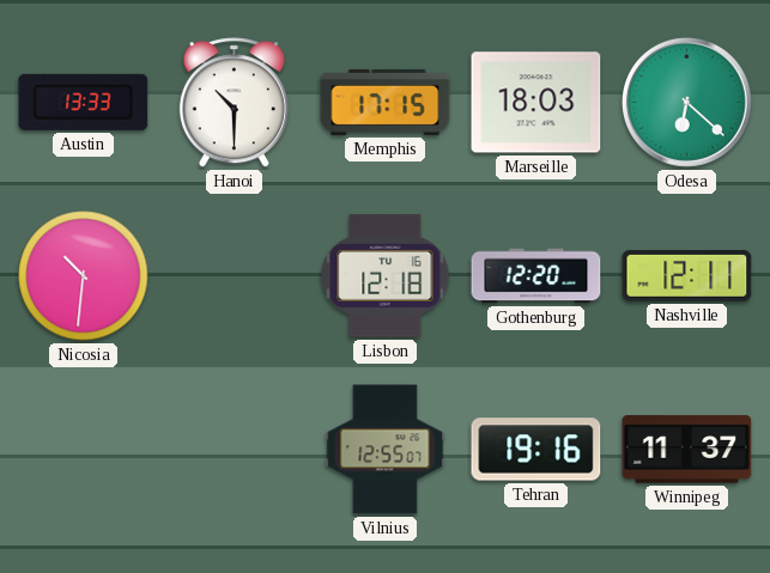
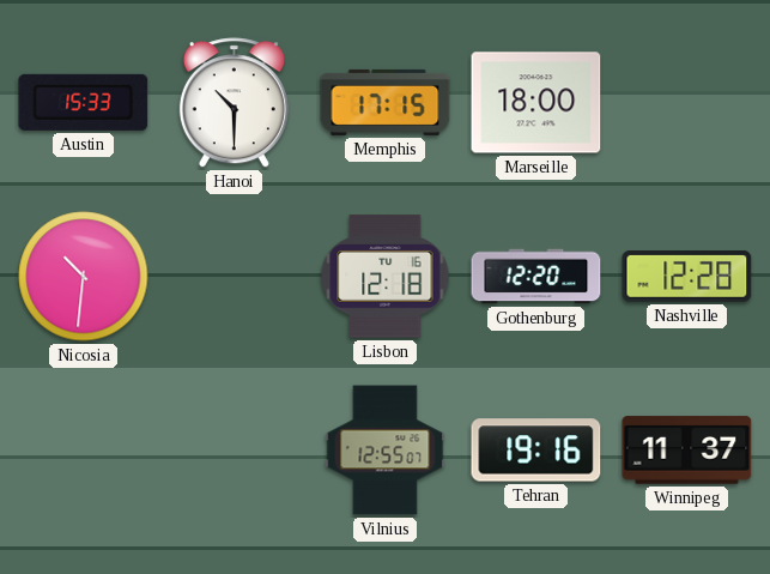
Austin: 13:33 -> 15:33
Marseille: 18:03 -> 18:00
Odesa: 6:22 -> none
Nashville: 12:11 -> 12:28
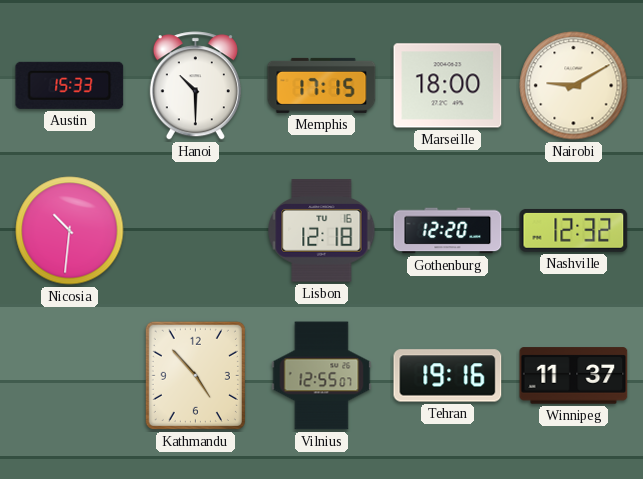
Nairobi: none -> 9:10
Nashville: 12:28 -> 12:32
Kathmandu: none -> 4:53
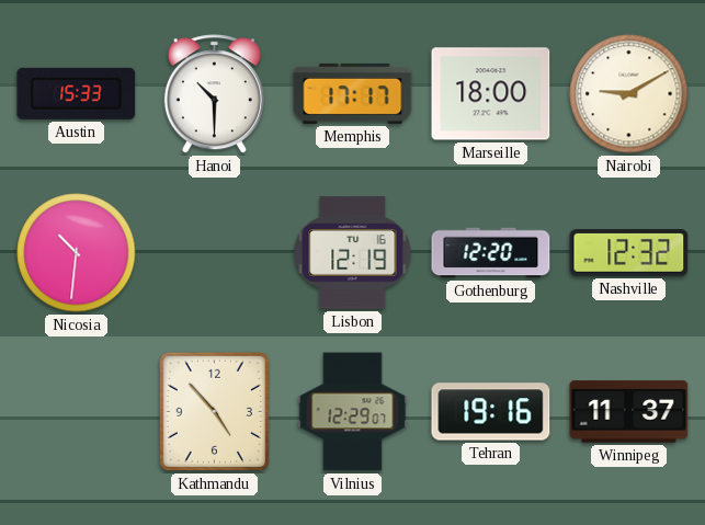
Memphis: 17:15 -> 17:17
Lisbon: 12:18 -> 12:19
Vilnius: 12:55 -> 12:29
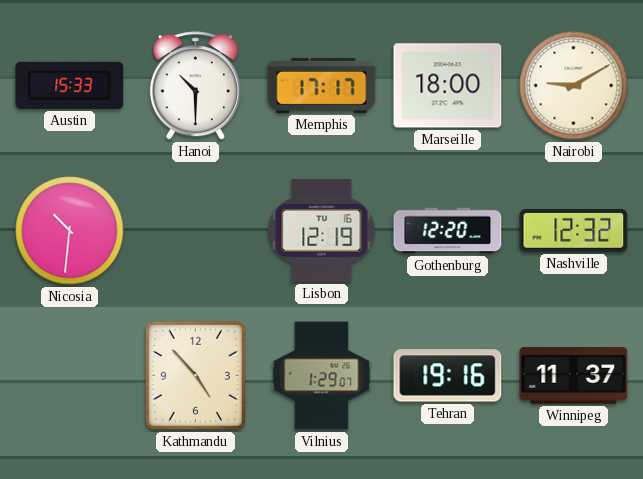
Vilnius: 12:29 -> 1:29
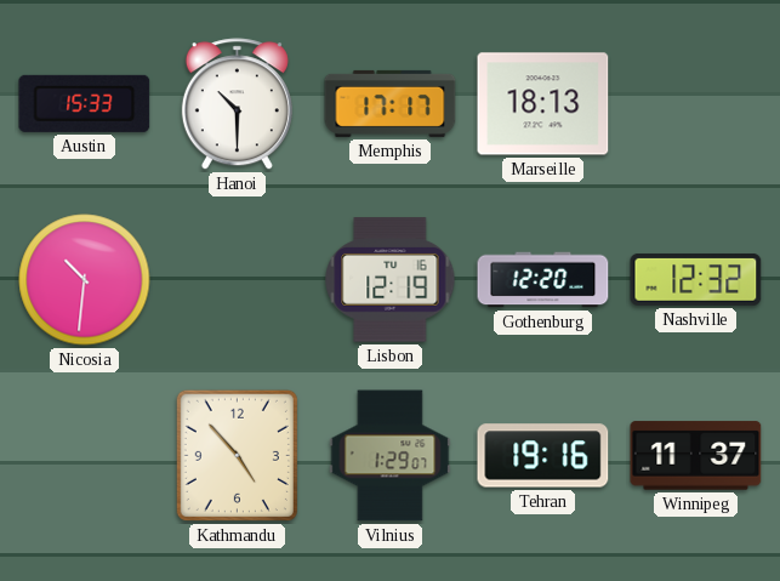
Marseille: 18:00 -> 18:13
Nairobi: 9:10 -> none
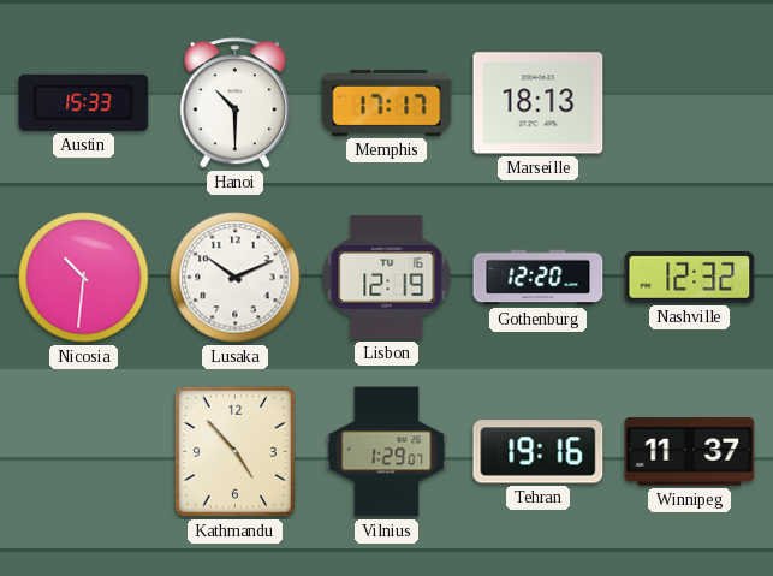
Lusaka: none -> 10:11
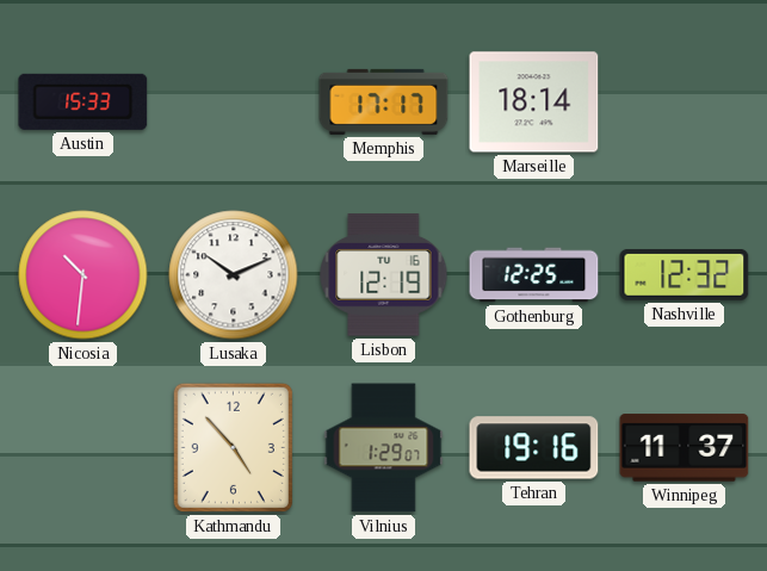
Hanoi: 10:30 -> none
Marseille: 18:13 -> 18:14
Gothenburg: 12:20 -> 12:25
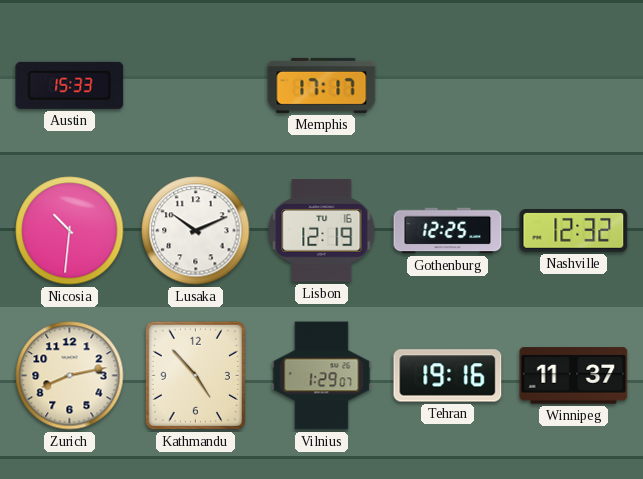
Marseille: 18:14 -> none
Zurich: none -> 8:13
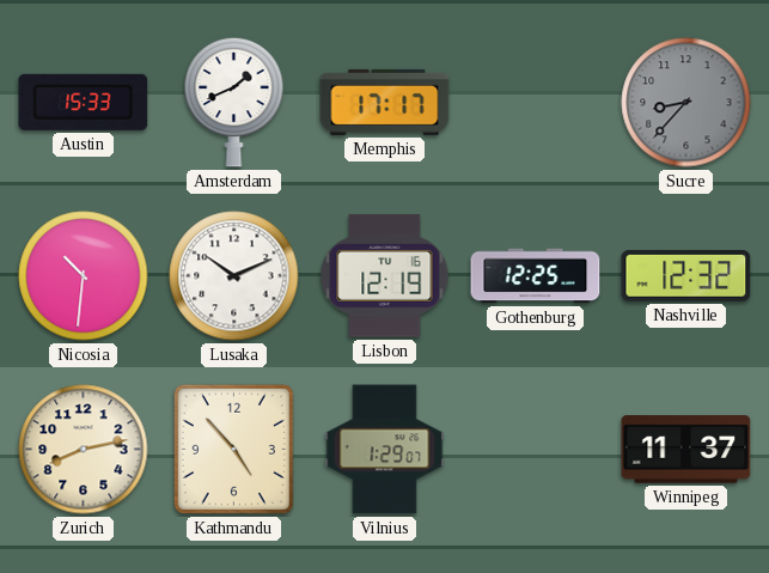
Amsterdam: none -> 1:41
Sucre: none -> 8:37
Tehran: 19:16 -> none
